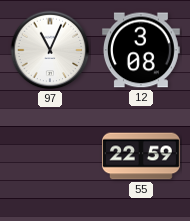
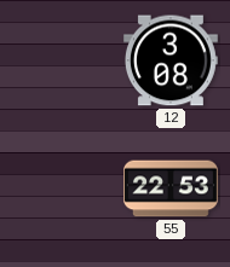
97: 11:04 -> none
55: 22:59 -> 22:53
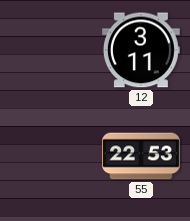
12: 3:08 -> 3:11
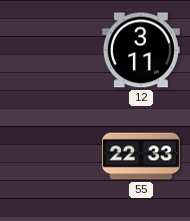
55: 22:53 -> 22:33
